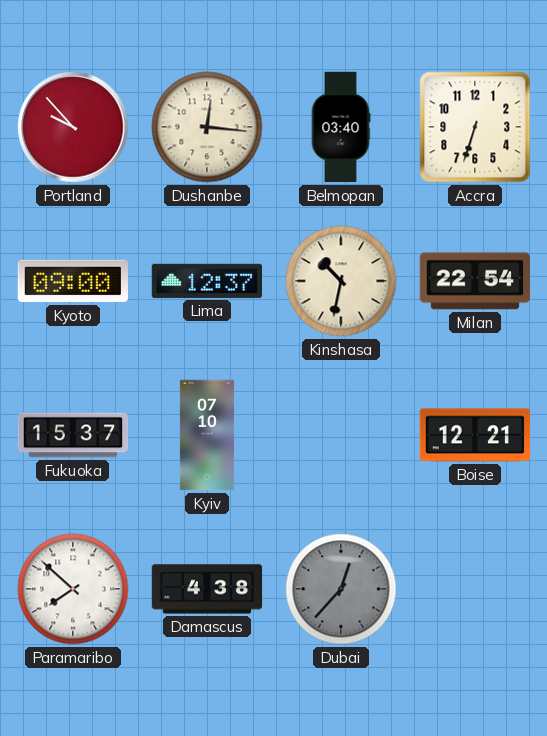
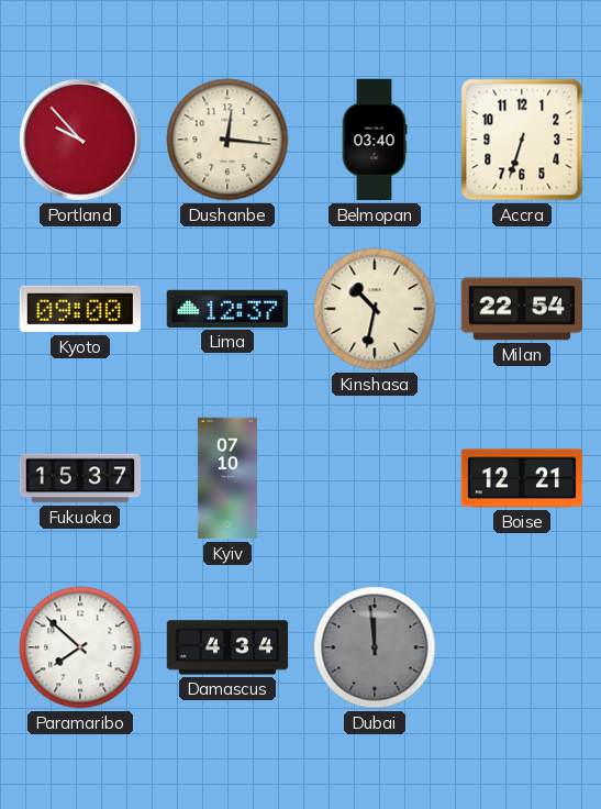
Damascus: 4:38 -> 4:34
Dubai: 12:37 -> 11:59
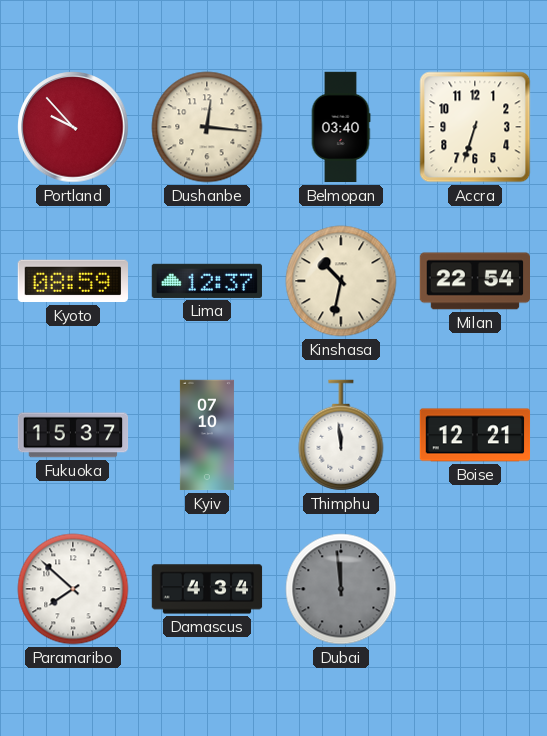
Kyoto: 09:00 -> 08:59
Thimphu: none -> 11:59
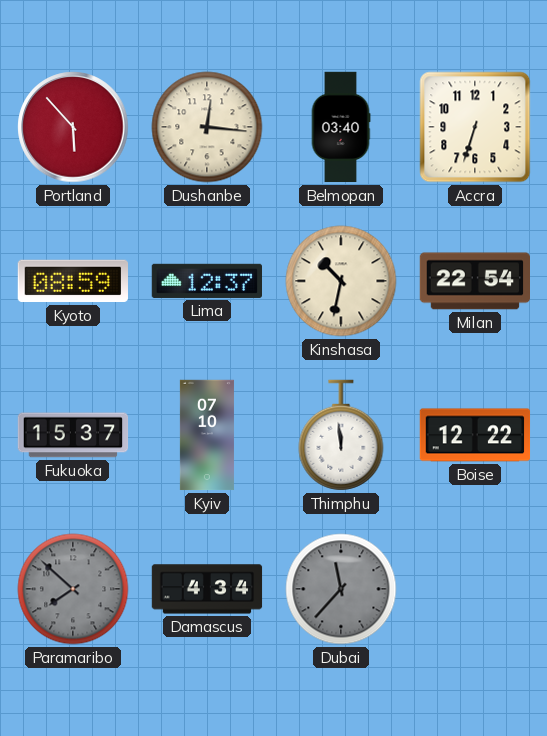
Portland: 9:53 -> 5:53
Boise: 12:21 -> 12:22
Paramaribo dial: white -> grey
Dubai: 11:59 -> 11:37
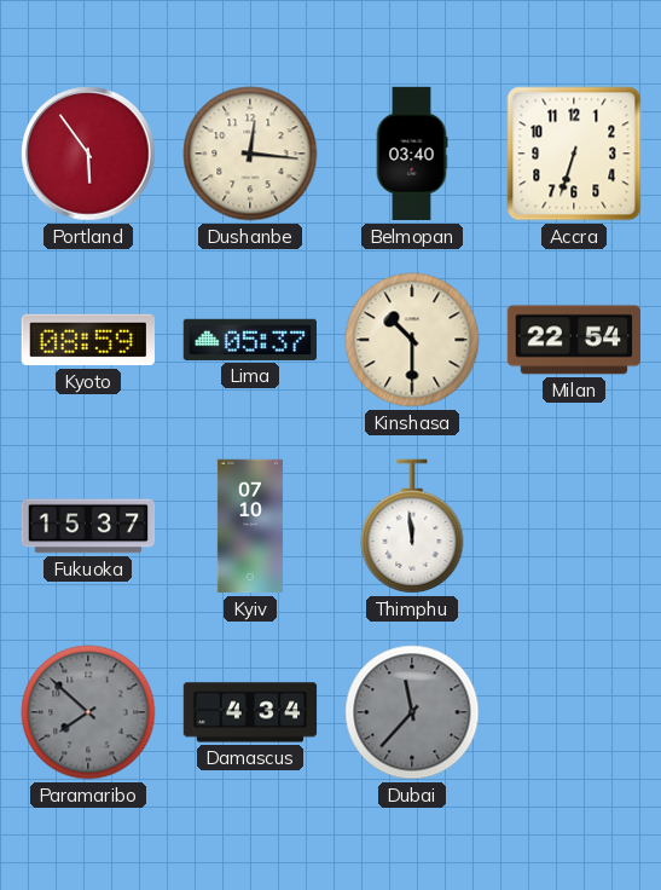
Portland: 5:53 -> 5:54
Lima: 12:37 -> 05:37
Kinshasa: 10:32 -> 10:30
Boise: 12:22 -> none
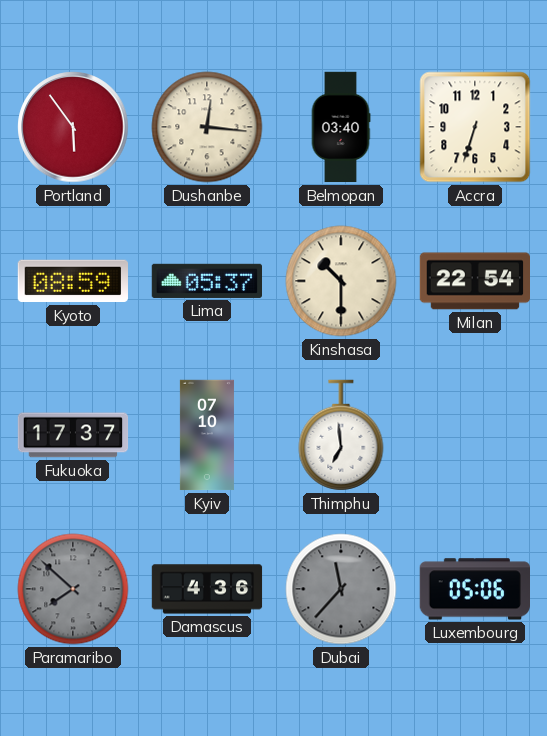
Fukuoka: 15:37 -> 17:37
Thimphu: 11:59 -> 6:59
Damascus: 4:34 -> 4:36
Luxembourg: none -> 05:06
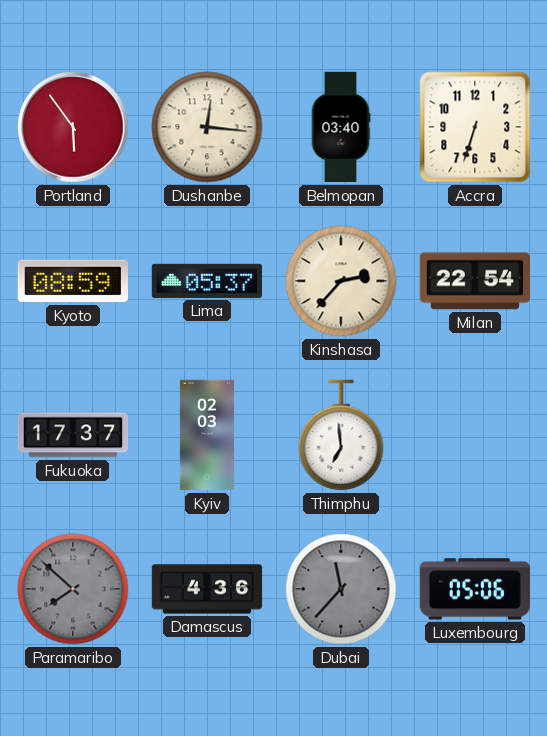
Kinshasa: 10:30 -> 2:37
Kyiv: 07:10 -> 02:03
